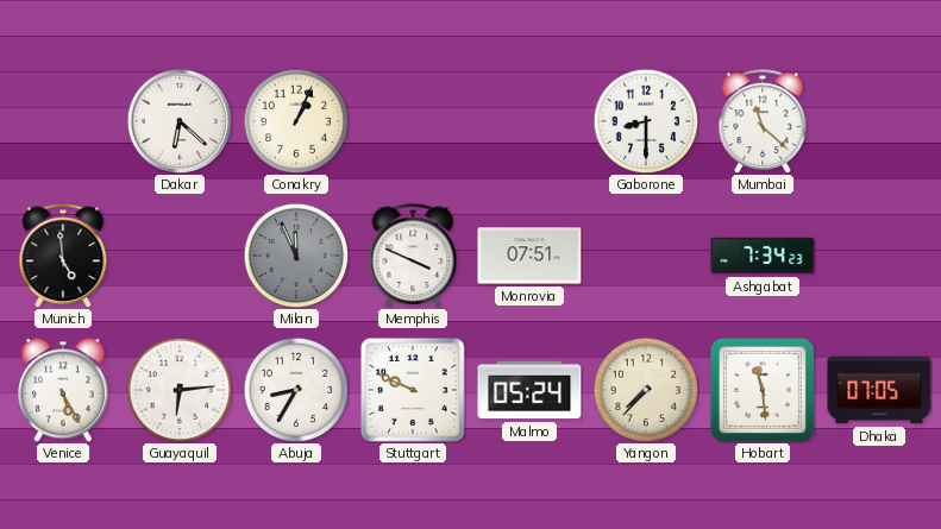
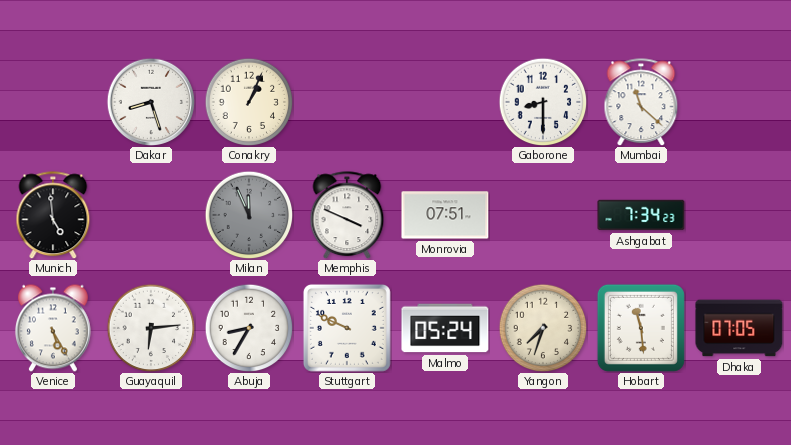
Dakar: 6:22 -> 8:27
Yangon: 7:37 -> 7:33
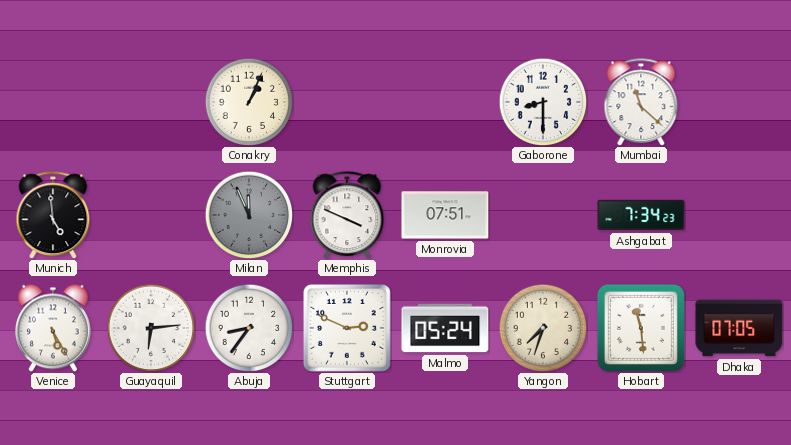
Dakar: 8:27 -> none
Abuja: 8:35 -> 8:36
Stuttgart: 9:49 -> 2:49
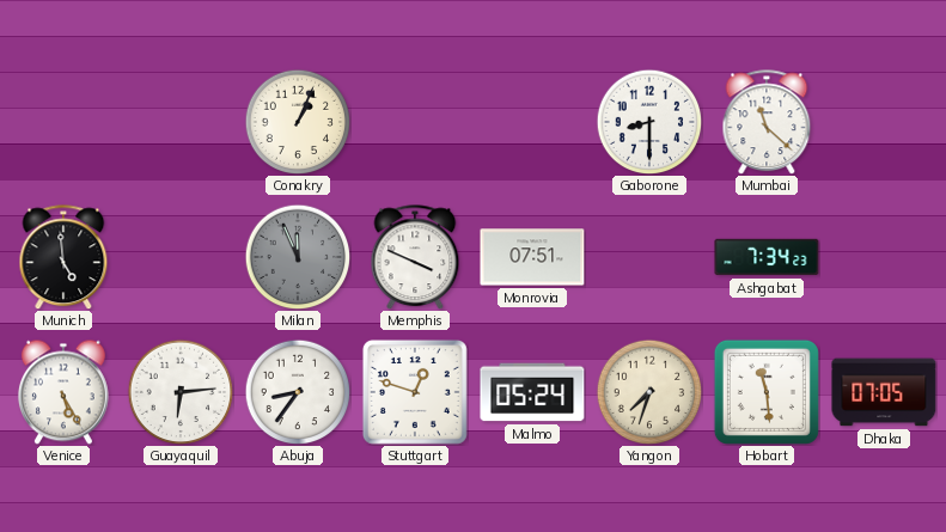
Stuttgart: 2:49 -> 12:48
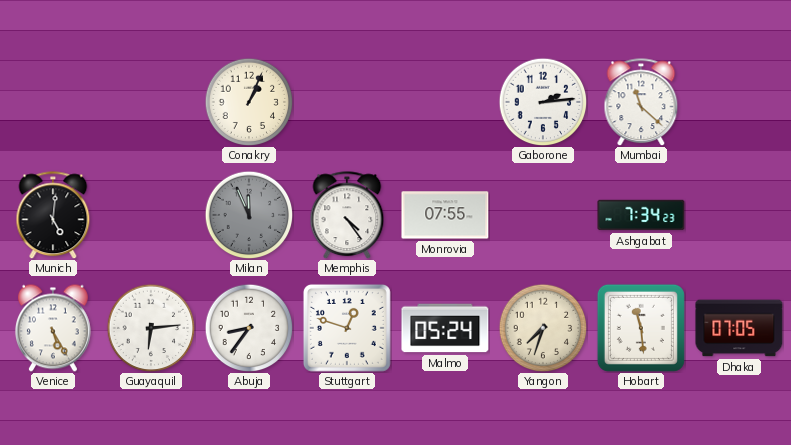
Gaborone: 8:30 -> 2:14
Munich: 4:59 -> 5:01
Memphis: 3:49 -> 4:24
Monrovia: 07:51 -> 07:55
